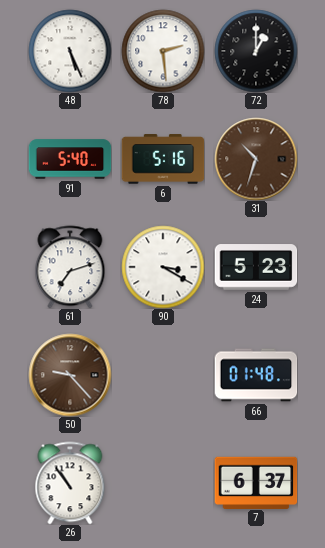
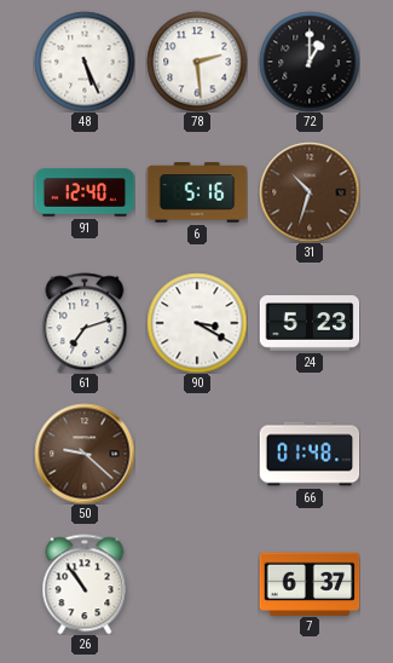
91: 5:40 -> 12:40
50: 9:23 -> 9:22
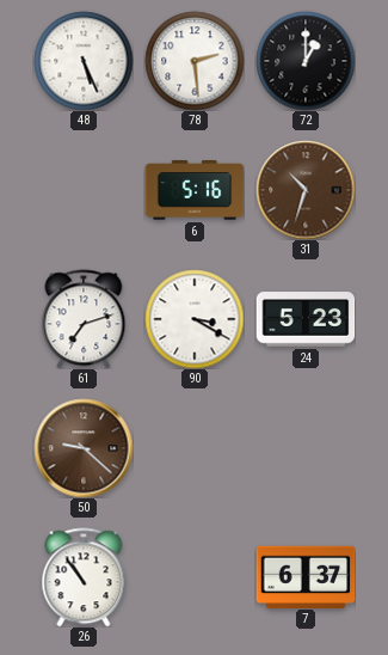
91: 12:40 -> none
66: 01:48 -> none
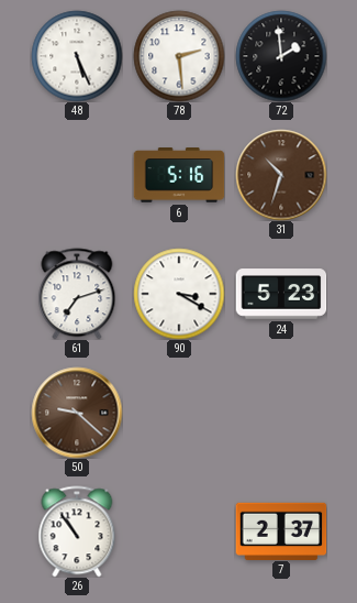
72: 1:00 -> 1:59
7: 6:37 -> 2:37
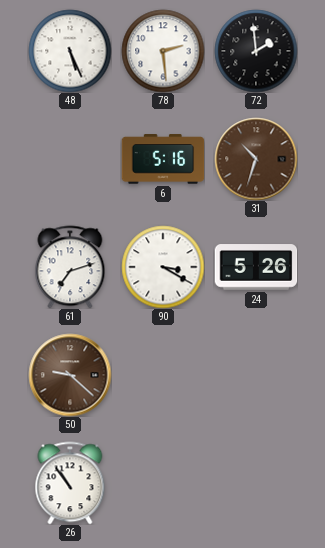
24: 5:23 -> 5:26
7: 2:37 -> none
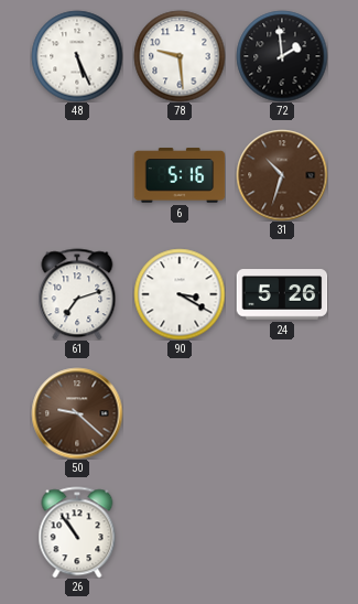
78: 2:29 -> 9:29
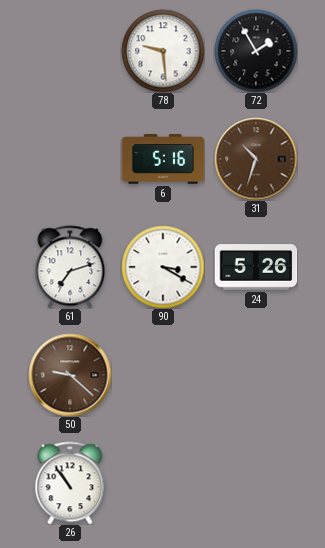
48: 5:26 -> none
72: 1:59 -> 1:55
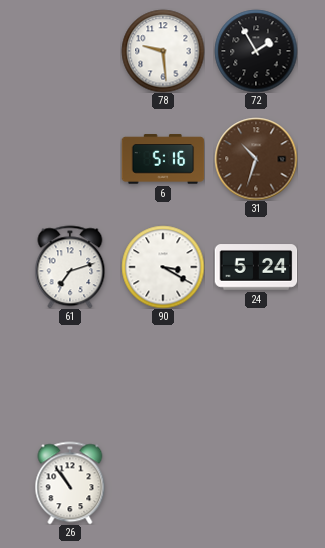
24: 5:26 -> 5:24
50: 9:22 -> none
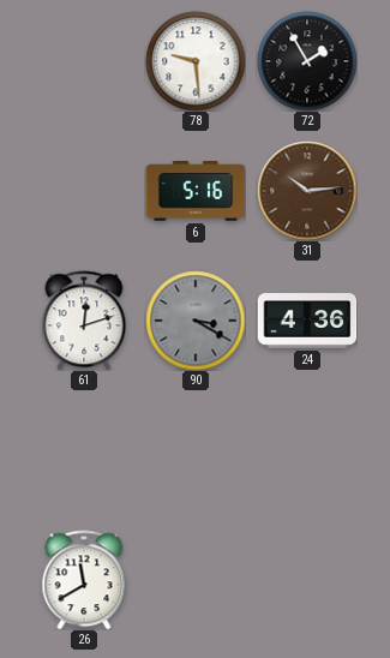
31: 10:33 -> 10:14
61: 7:12 -> 12:12
90 dial: white -> grey
24: 5:24 -> 4:36
26: 10:54 -> 11:40
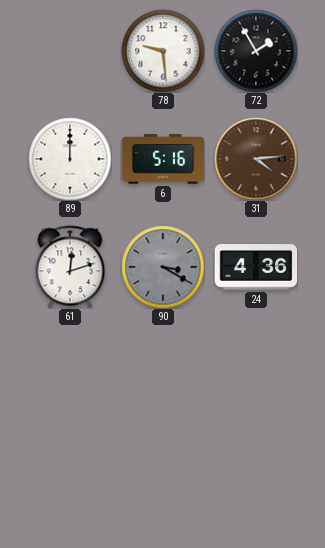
89: none -> 12:00
31: 10:14 -> 4:14
26: 11:40 -> none
